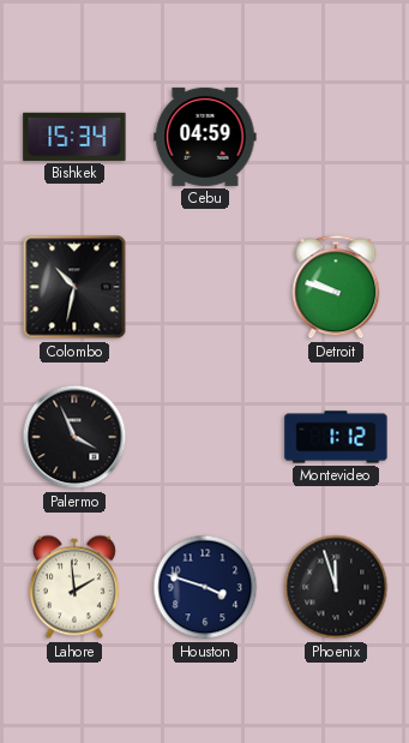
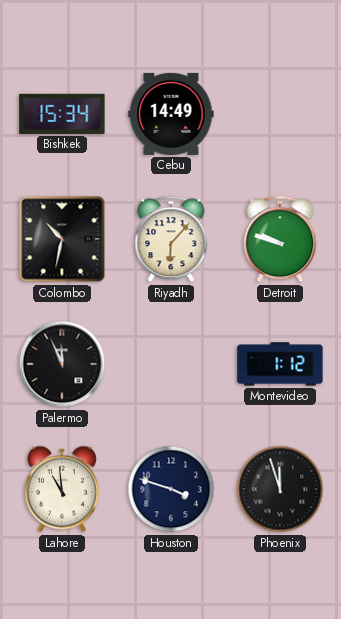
Cebu: 04:59 -> 14:49
Riyadh: none -> 6:07
Palermo: 3:56 -> 11:56
Lahore: 1:59 -> 10:59
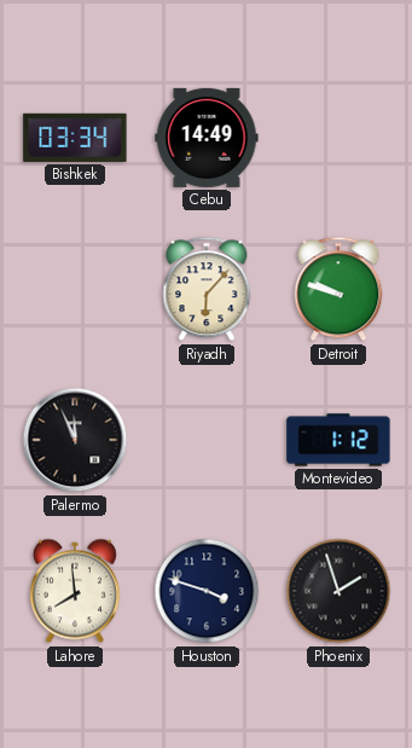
Bishkek: 15:34 -> 03:34
Colombo: 10:32 -> none
Lahore: 10:59 -> 7:59
Phoenix: 11:57 -> 1:57
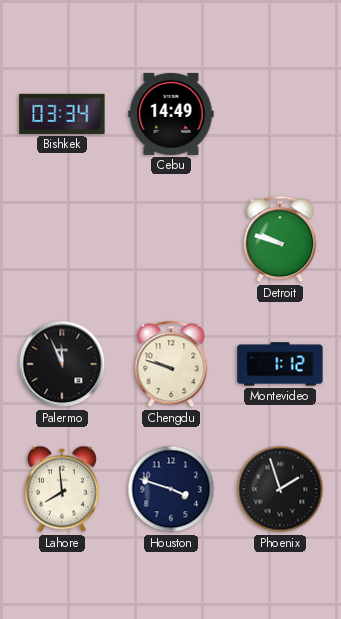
Riyadh: 6:07 -> none
Chengdu: none -> 9:48
